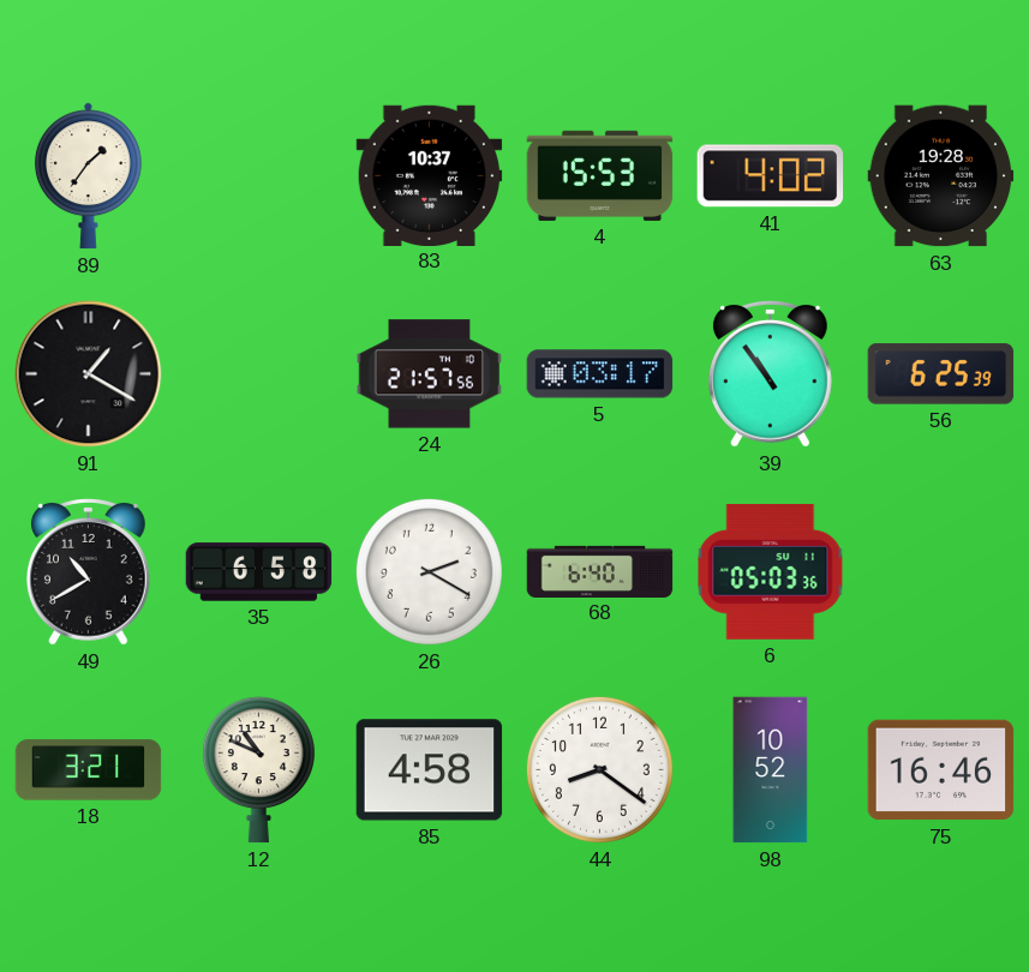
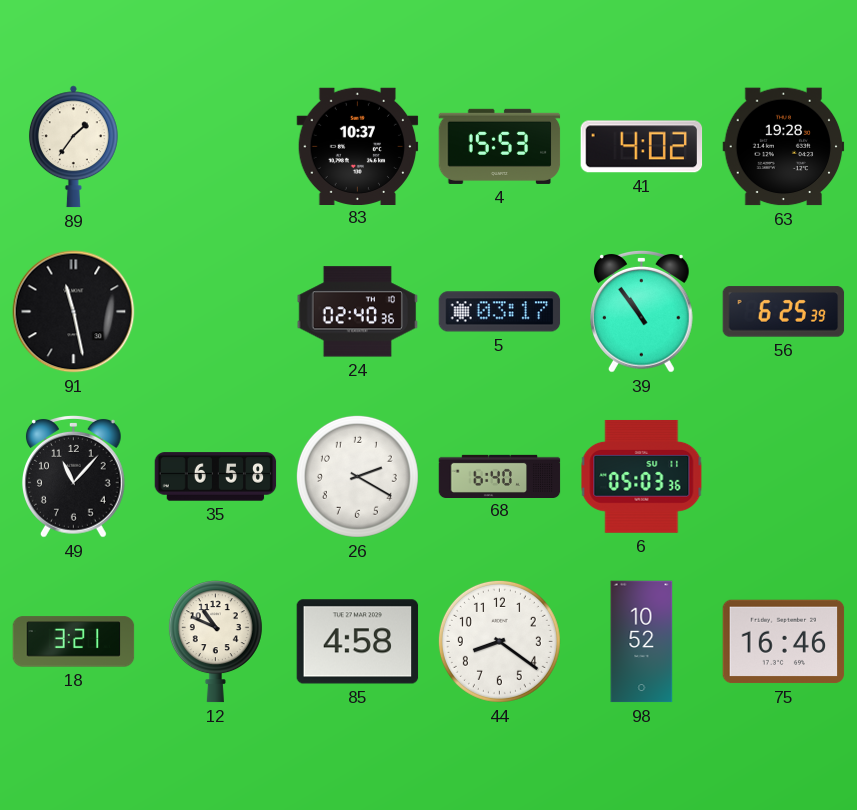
91: 1:20 -> 11:28
24: 21:57 -> 02:40
49: 10:40 -> 11:07
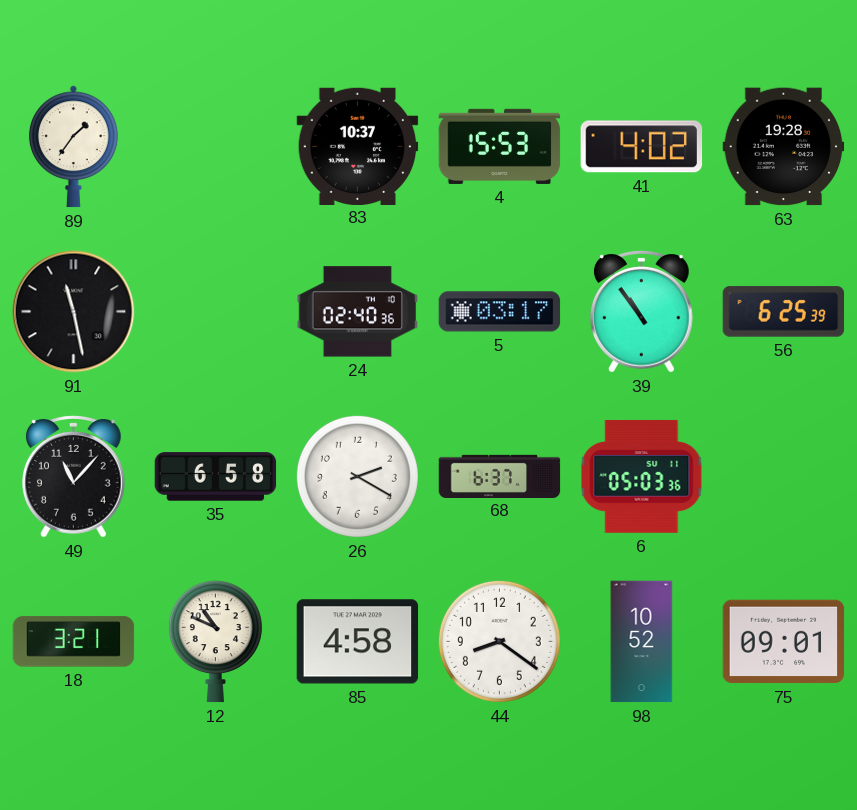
68: 6:40 -> 6:37
75: 16:46 -> 09:01
